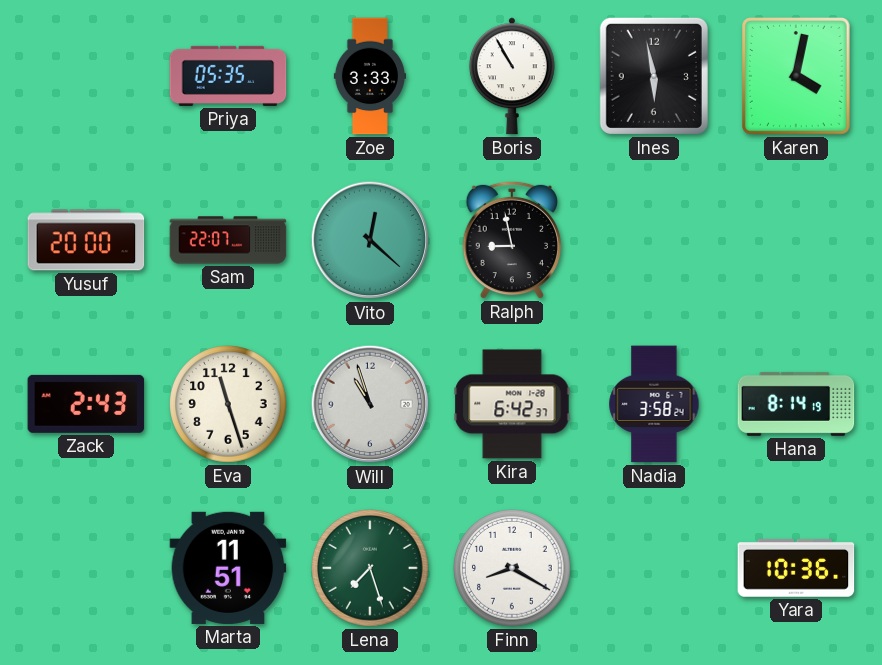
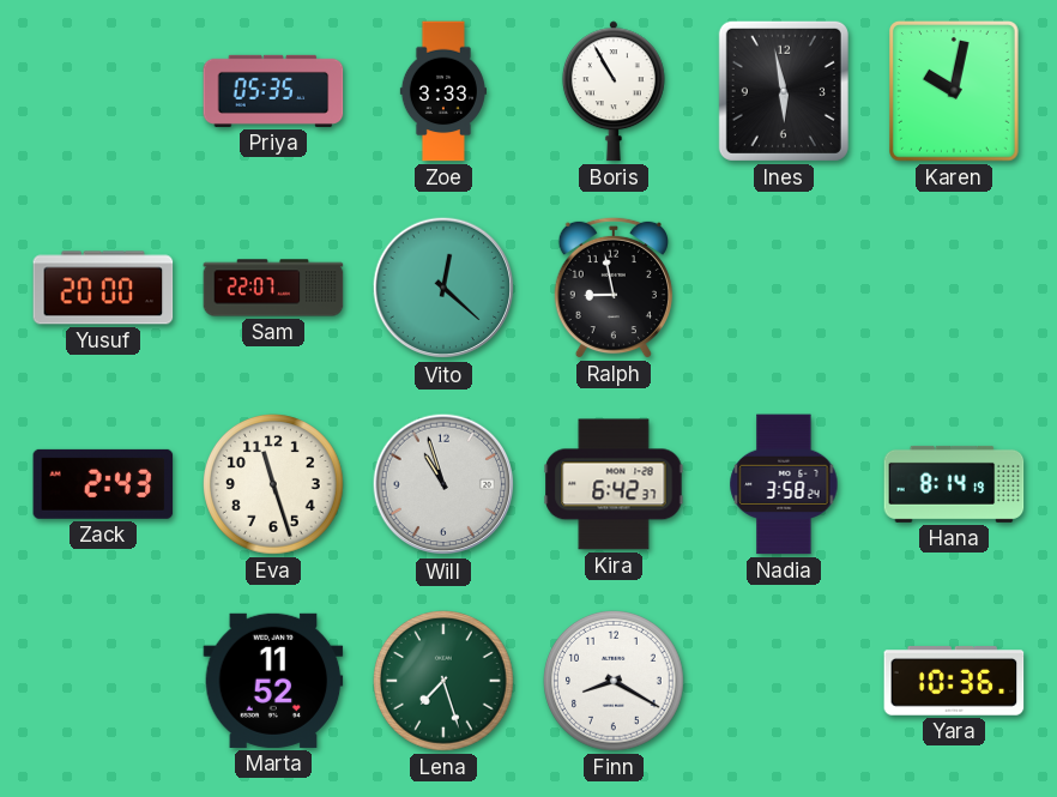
Karen: 4:02 -> 10:02
Marta: 11:51 -> 11:52
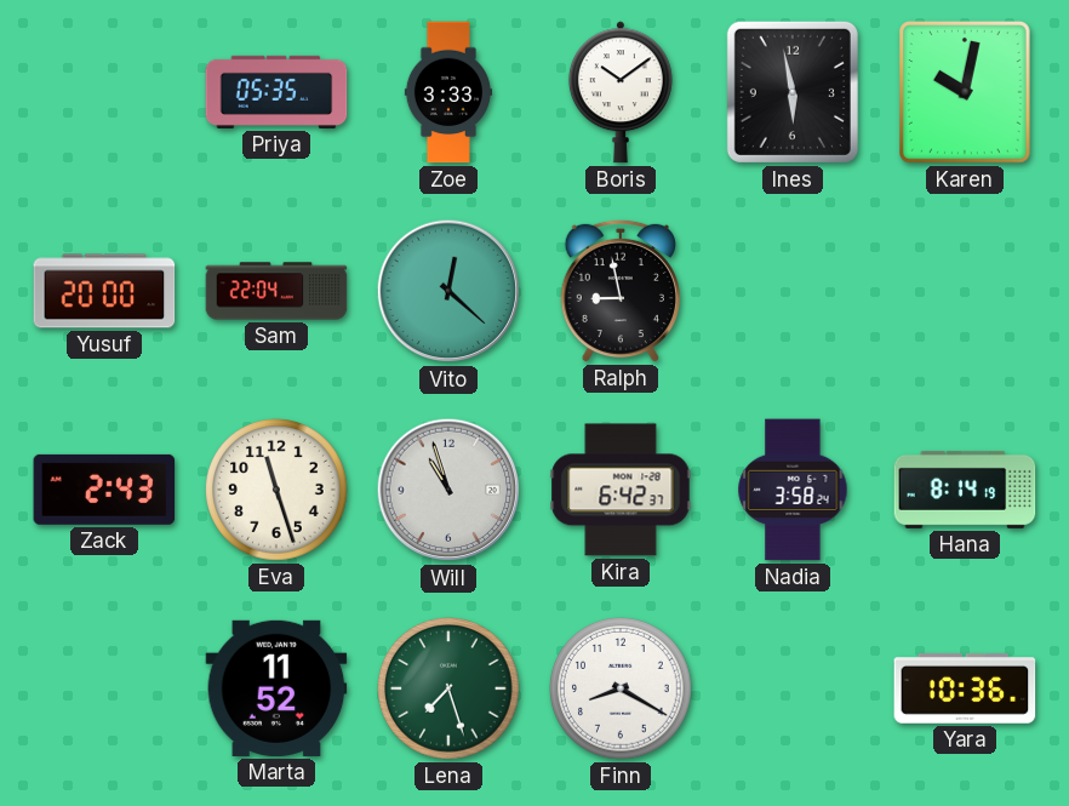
Boris: 10:55 -> 10:09
Sam: 22:07 -> 22:04
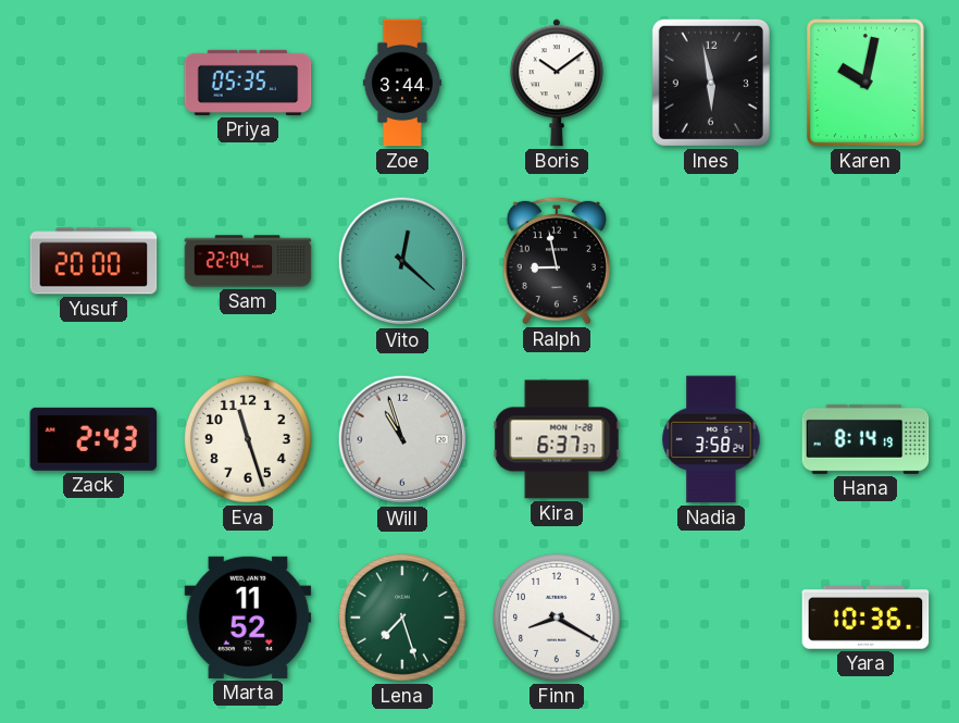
Zoe: 3:33 -> 3:44
Kira: 6:42 -> 6:37
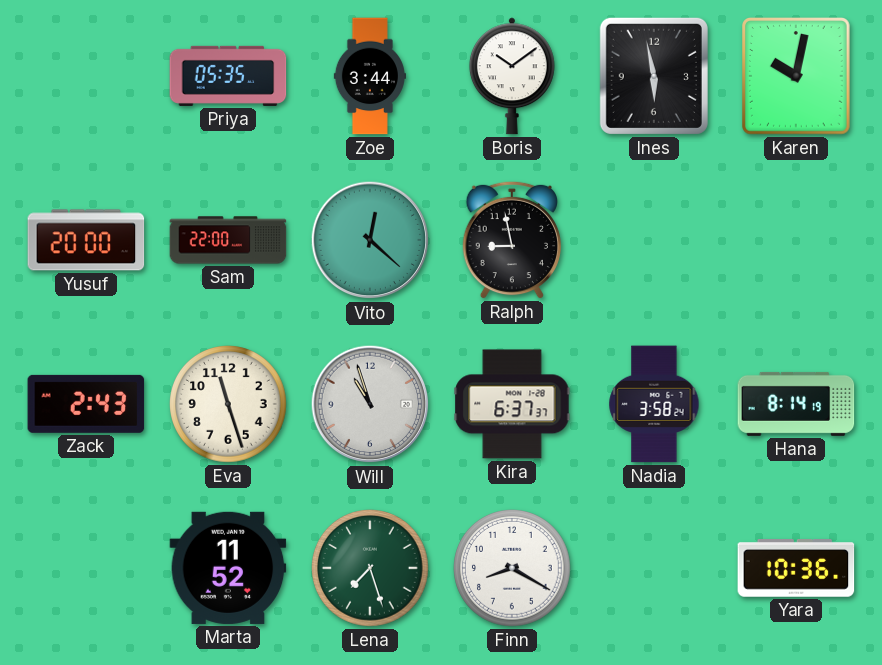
Sam: 22:04 -> 22:00
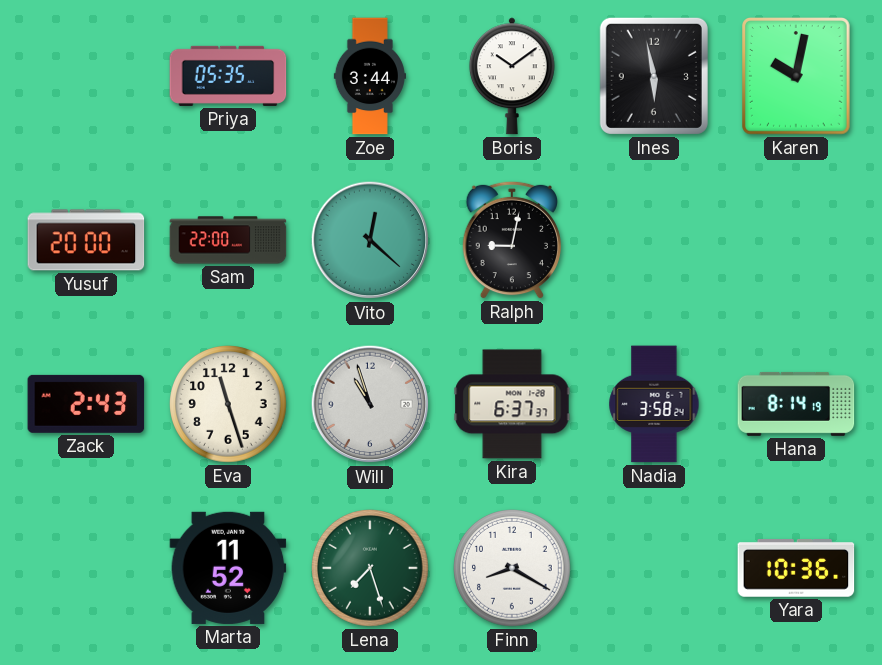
Ralph: 8:58 -> 9:02
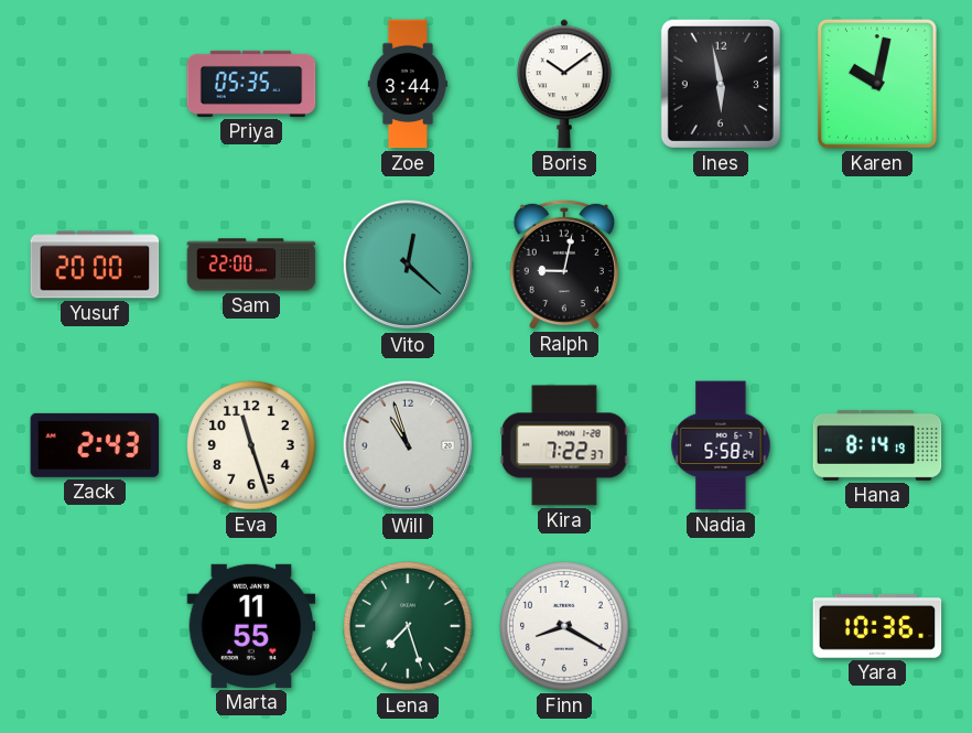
Kira: 6:37 -> 7:22
Nadia: 3:58 -> 5:58
Marta: 11:52 -> 11:55
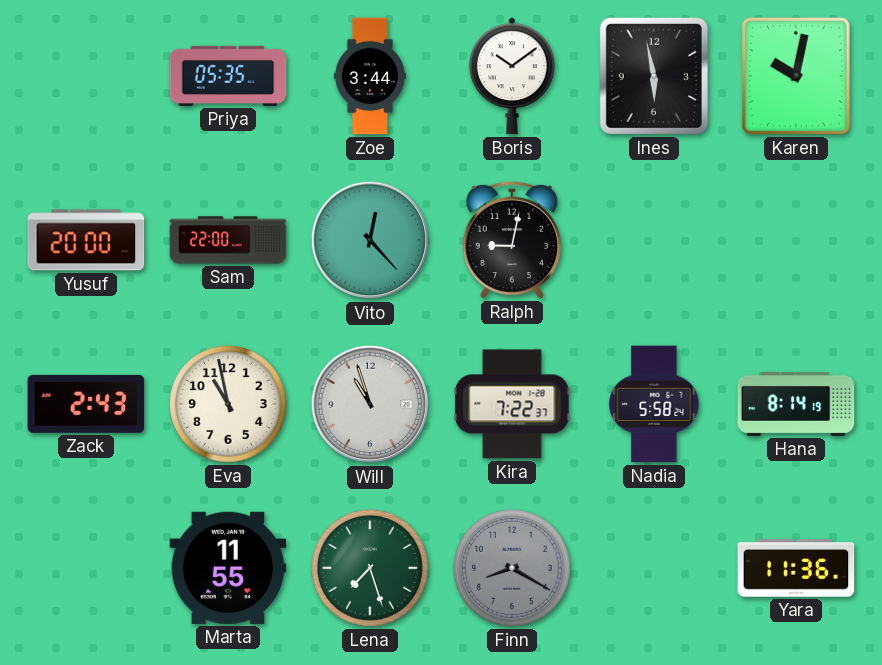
Vito: 12:22 -> 12:23
Eva: 11:27 -> 10:58
Finn dial: white -> grey
Yara: 10:36 -> 11:36
